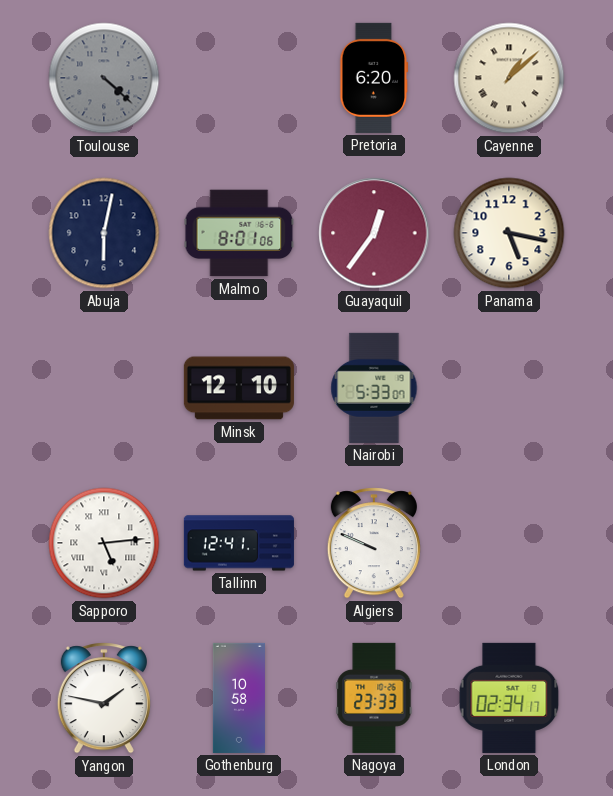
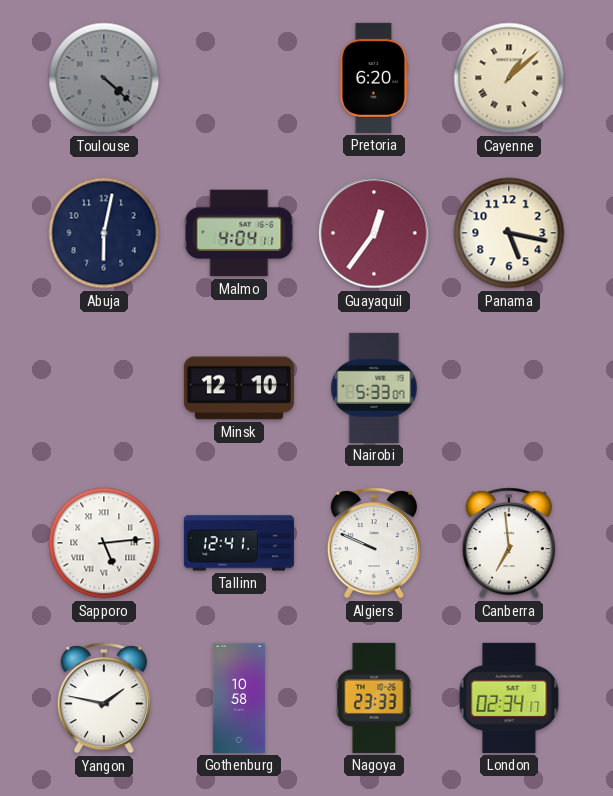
Malmo: 8:01 -> 4:04
Canberra: none -> 6:59
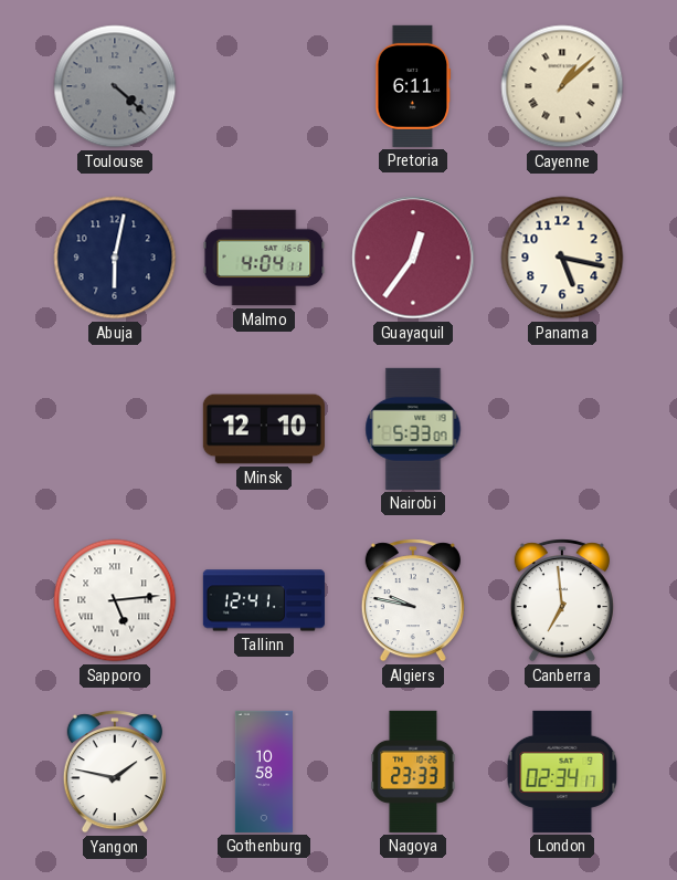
Pretoria: 6:20 -> 6:11
Algiers: 9:49 -> 9:47
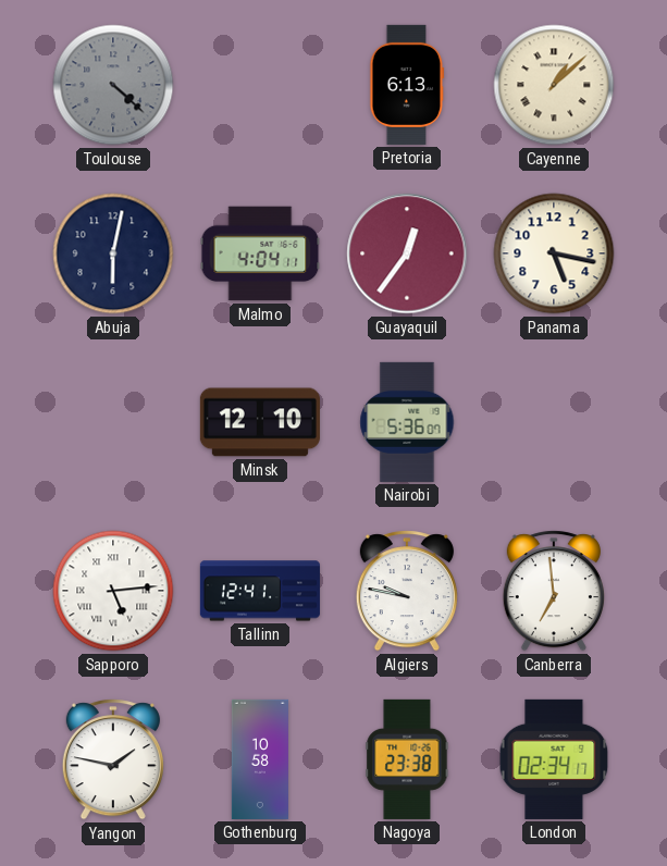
Pretoria: 6:11 -> 6:13
Nairobi: 5:33 -> 5:36
Nagoya: 23:33 -> 23:38
